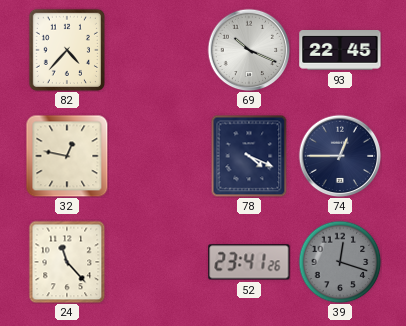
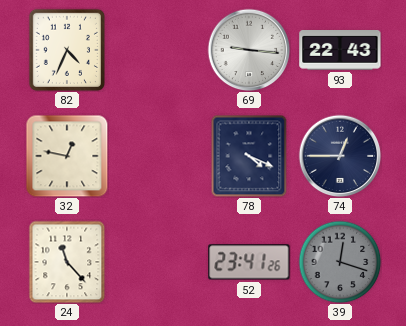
82: 4:37 -> 4:34
69: 10:19 -> 9:16
93: 22:45 -> 22:43
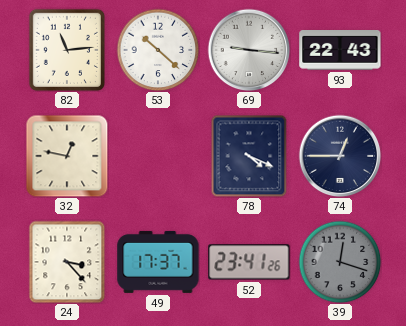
82: 4:34 -> 11:14
53: none -> 10:22
24: 11:23 -> 3:23
49: none -> 17:37
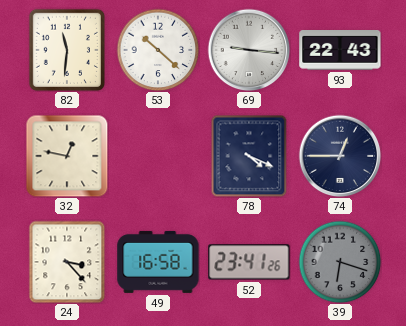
82: 11:14 -> 11:31
49: 17:37 -> 16:58
39: 12:18 -> 6:18
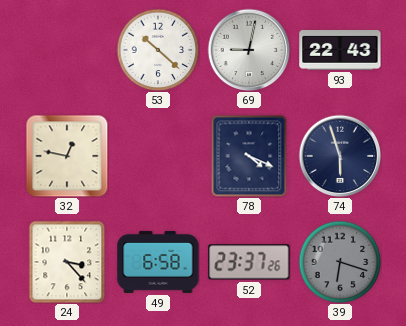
82: 11:31 -> none
69: 9:16 -> 9:02
74: 12:45 -> 5:57
49: 16:58 -> 6:58
52: 23:41 -> 23:37
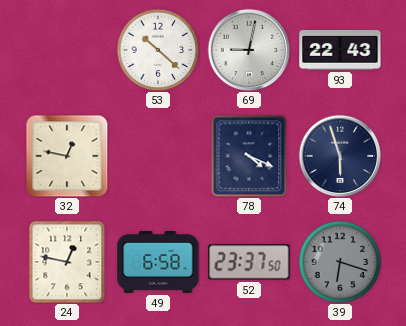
24: 3:23 -> 12:47
52: 23:37:26 -> 23:37:50
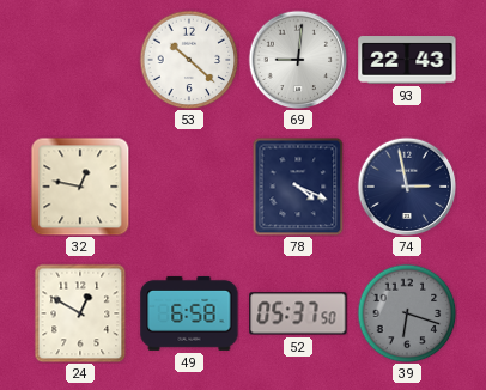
69: 9:02 -> 9:01
74: 5:57 -> 2:58
24: 12:47 -> 12:50
52: 23:37 -> 05:37
